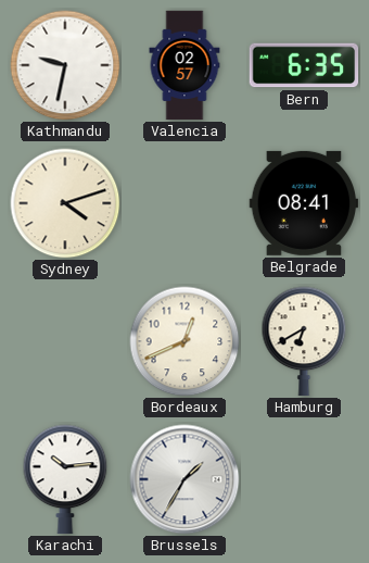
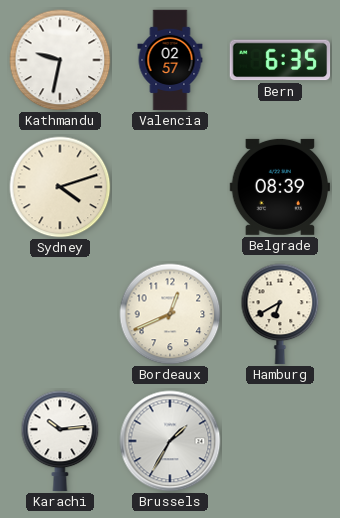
Belgrade: 08:41 -> 08:39
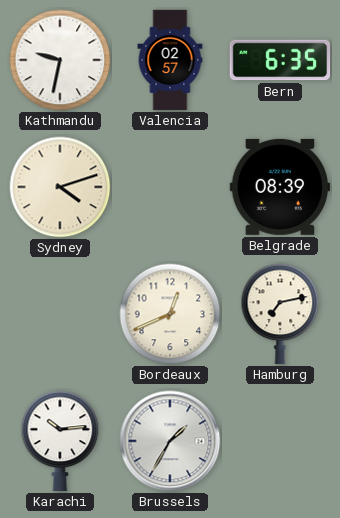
Hamburg: 6:40 -> 7:13
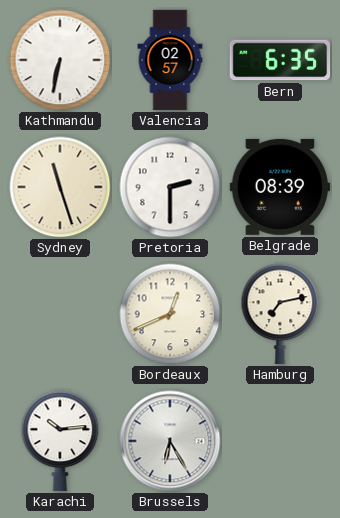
Kathmandu: 9:32 -> 6:32
Sydney: 4:12 -> 11:27
Pretoria: none -> 2:30
Brussels: 1:35 -> 6:25
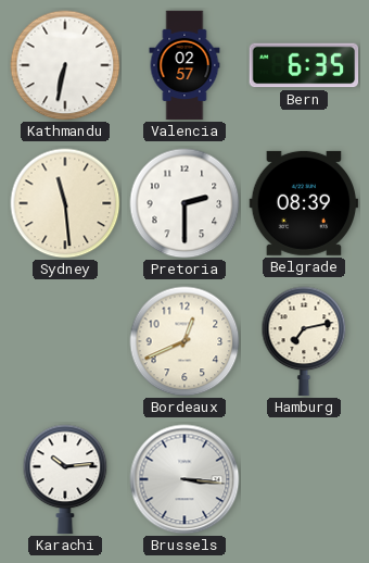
Sydney: 11:27 -> 11:29
Brussels: 6:25 -> 3:16
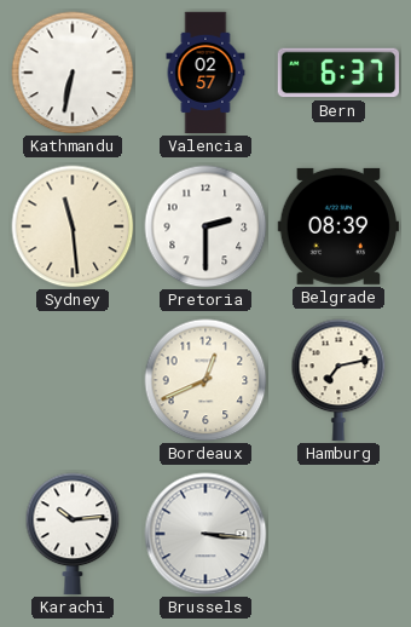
Bern: 6:35 -> 6:37
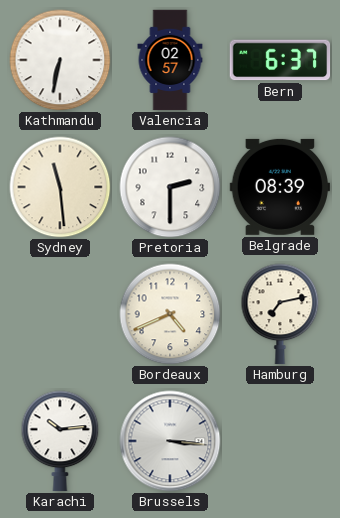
Bordeaux: 12:41 -> 4:41
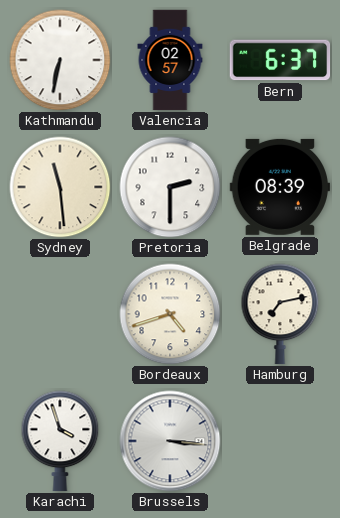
Bordeaux: 4:41 -> 4:42
Karachi: 10:14 -> 3:57
